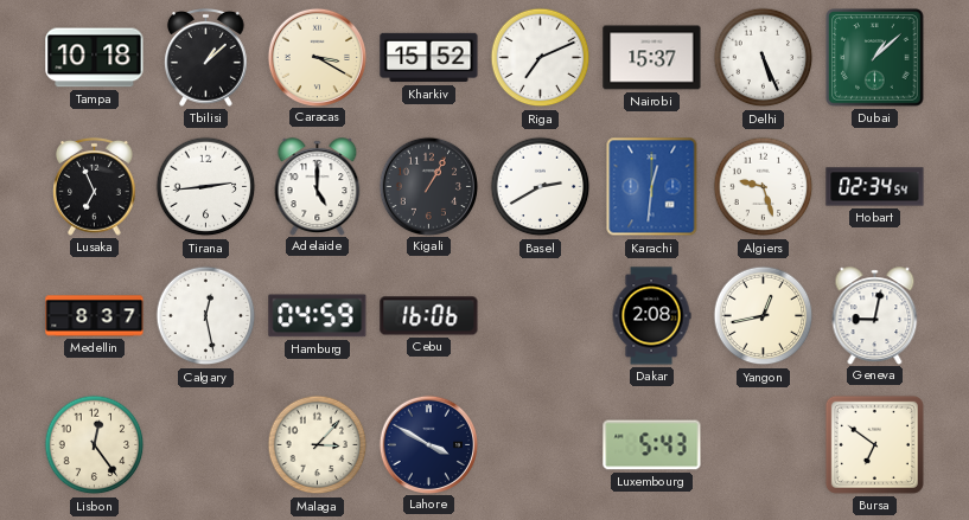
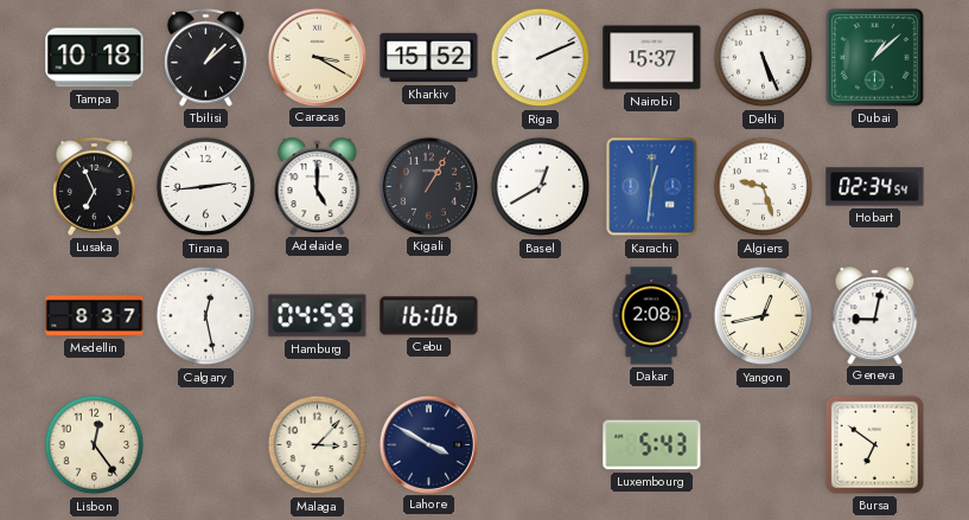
Riga: 7:11 -> 2:11
Basel: 2:40 -> 12:40
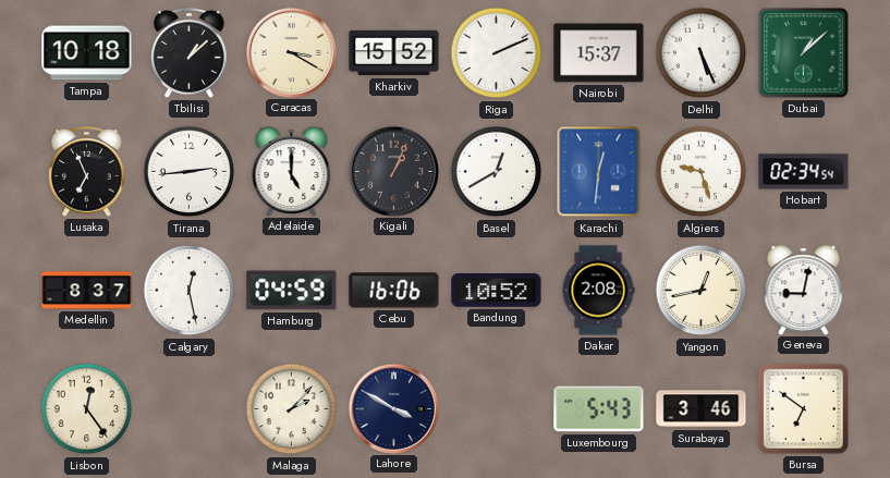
Kigali: 1:05 -> 1:04
Bandung: none -> 10:52
Malaga: 3:07 -> 2:07
Surabaya: none -> 3:46
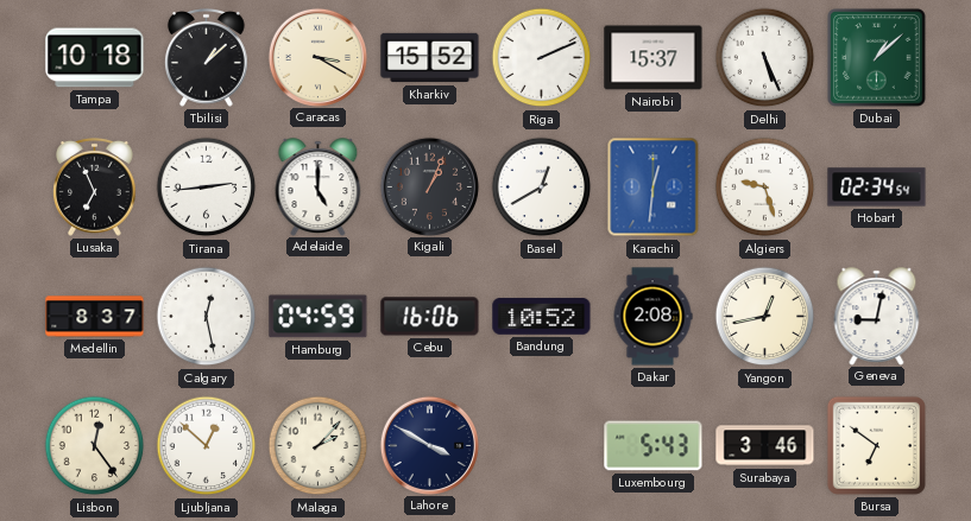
Ljubljana: none -> 12:52
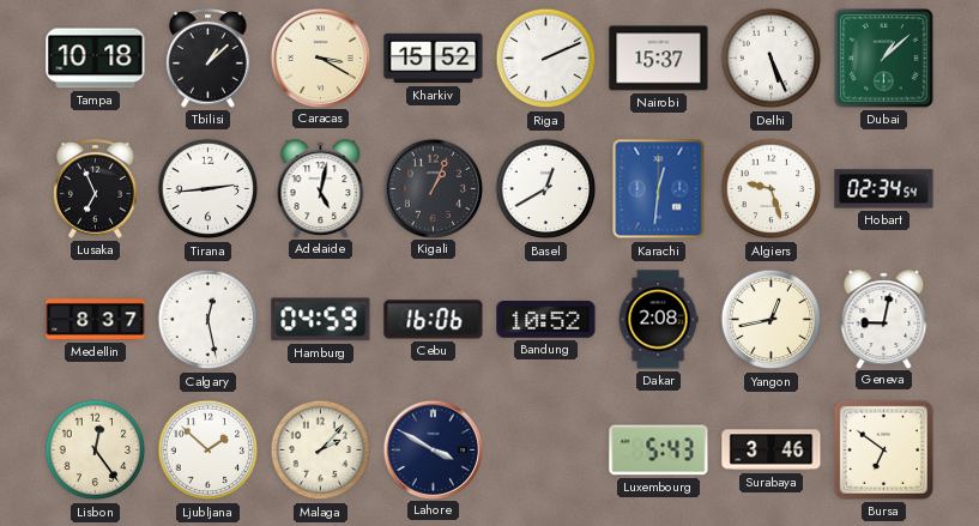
Adelaide: 5:00 -> 5:02
Ljubljana: 12:52 -> 1:52
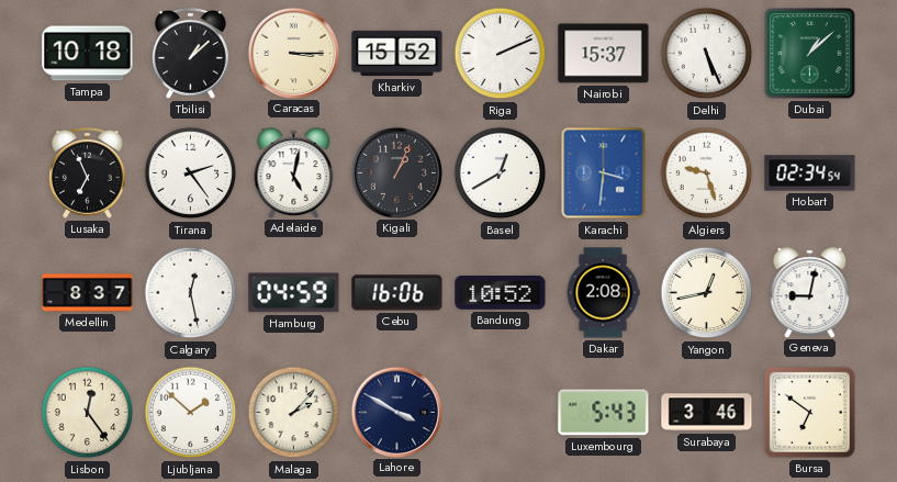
Caracas: 3:20 -> 3:15
Tirana: 2:44 -> 2:24
Karachi: 12:31 -> 3:31
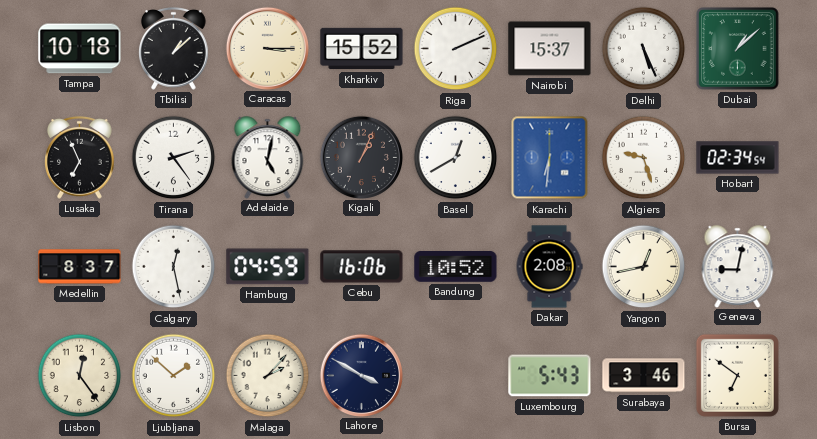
Karachi: 3:31 -> 6:31
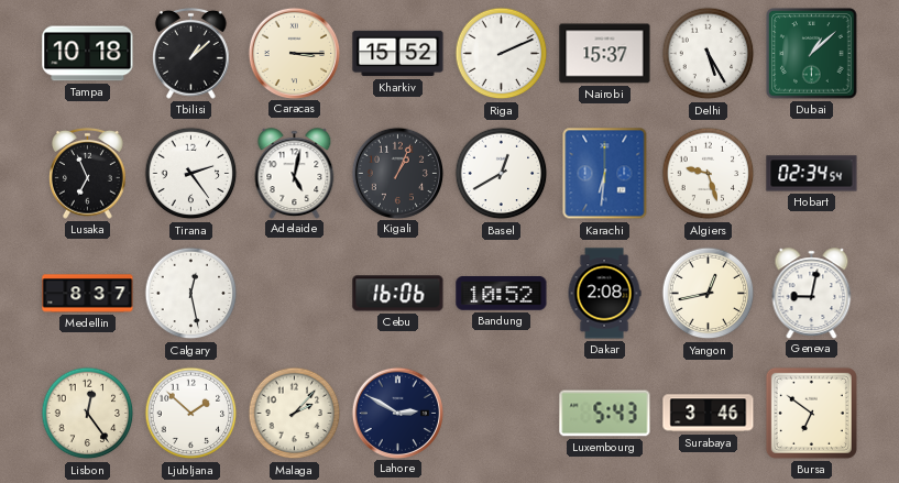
Delhi: 5:26 -> 5:25
Hamburg: 04:59 -> none
Lahore: 3:50 -> 2:50
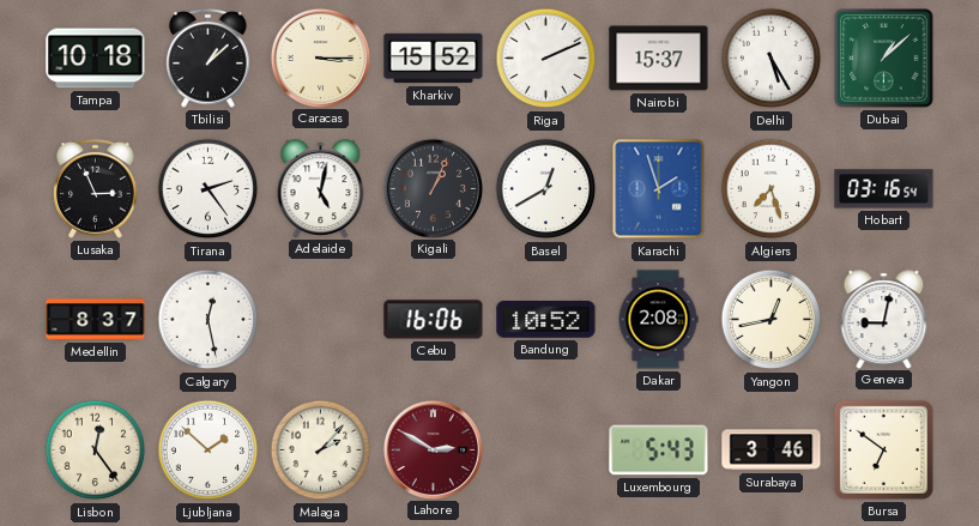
Lusaka: 6:56 -> 2:56
Karachi: 6:31 -> 1:57
Algiers: 9:27 -> 7:27
Hobart: 02:34 -> 03:16
Lahore dial: navy -> burgundy
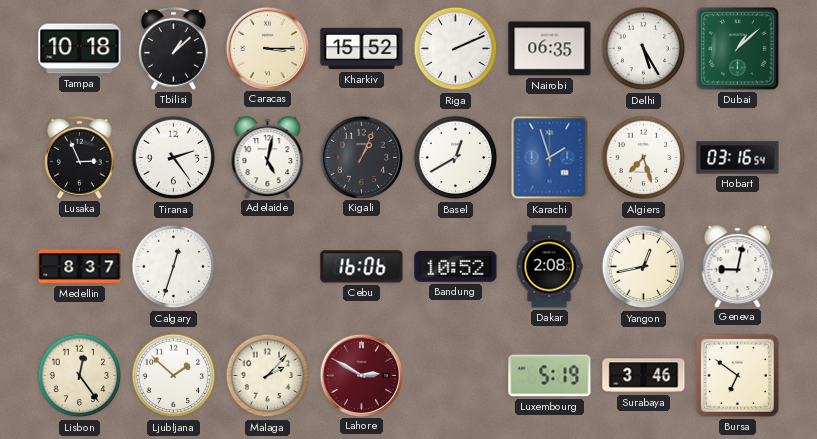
Nairobi: 15:37 -> 06:35
Calgary: 12:28 -> 12:33
Luxembourg: 5:43 -> 5:19
